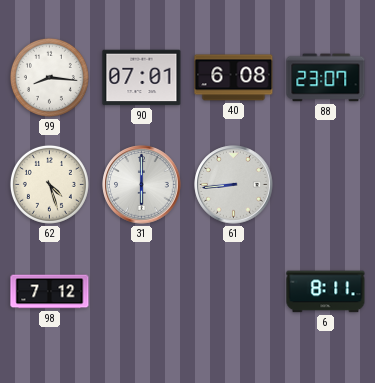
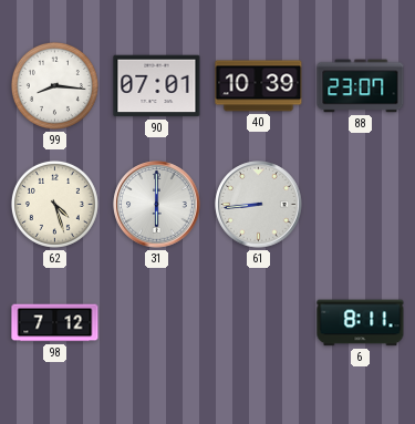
40: 6:08 -> 10:39
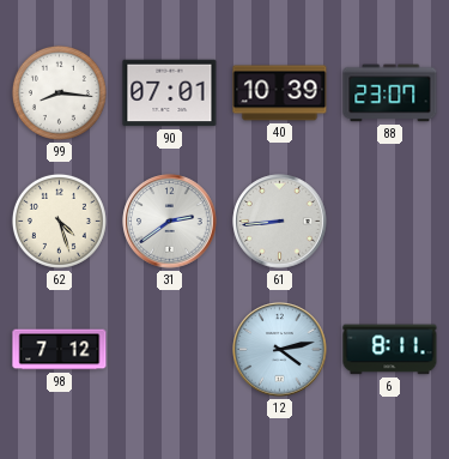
31: 6:00 -> 2:39
12: none -> 4:13
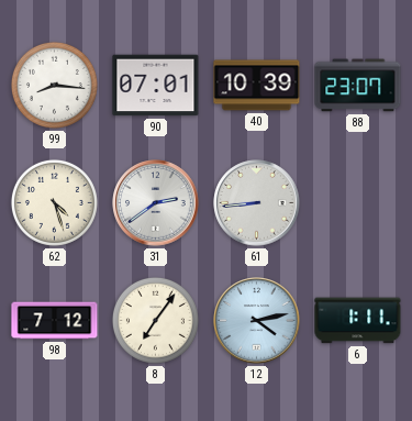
8: none -> 7:06
6: 8:11 -> 1:11
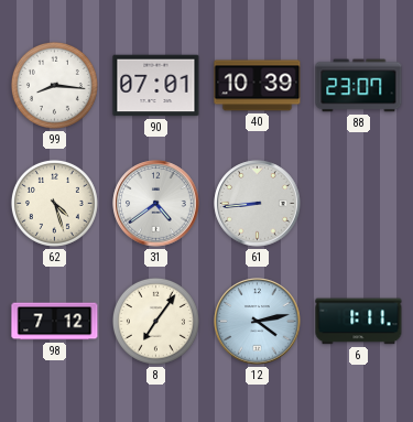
31: 2:39 -> 4:39
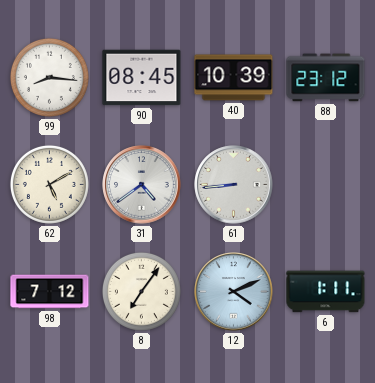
90: 07:01 -> 08:45
88: 23:07 -> 23:12
62: 4:27 -> 5:10
12: 4:13 -> 4:11
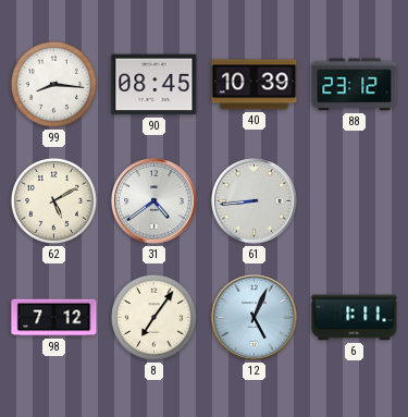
12: 4:11 -> 5:04
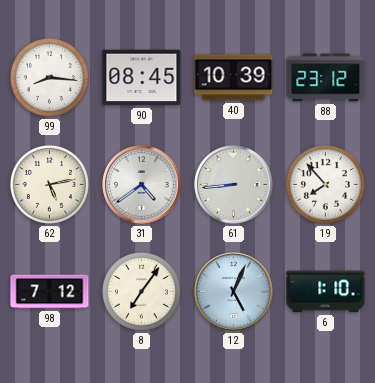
62: 5:10 -> 5:13
19: none -> 7:53
6: 1:11 -> 1:10
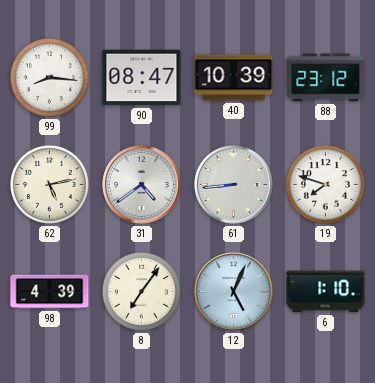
90: 08:45 -> 08:47
19: 7:53 -> 7:48
98: 7:12 -> 4:39
